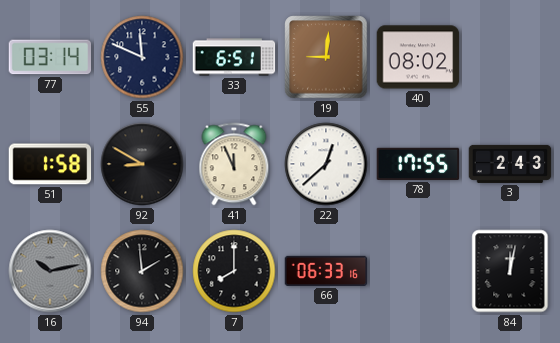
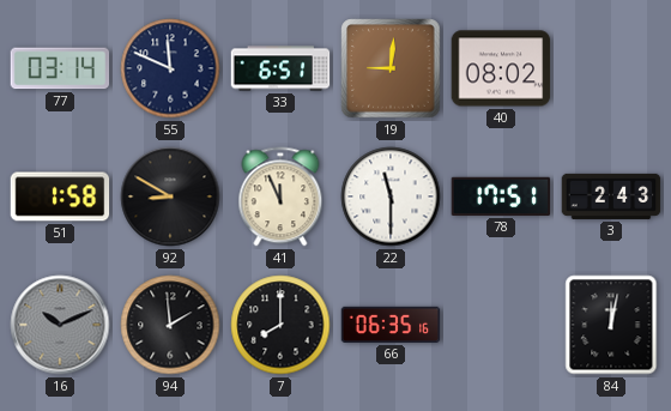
22: 12:38 -> 11:30
78: 17:55 -> 17:51
16: 10:13 -> 10:11
66: 06:33 -> 06:35
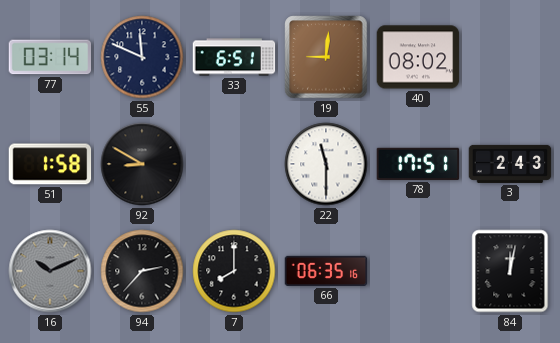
41: 11:56 -> none
94: 1:59 -> 2:37
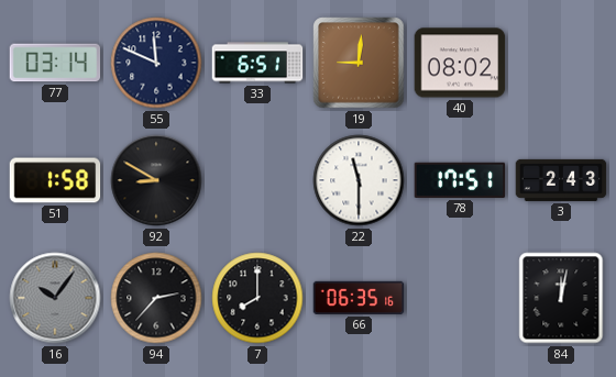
16: 10:11 -> 10:06
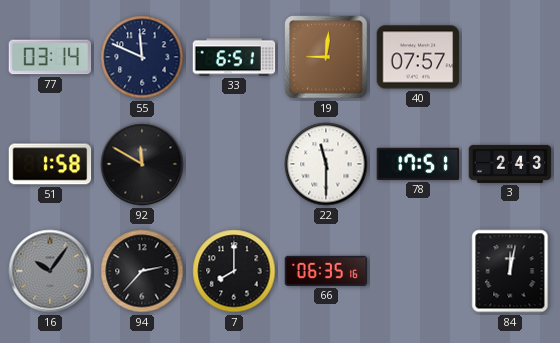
40: 08:02 -> 07:57
92: 8:50 -> 11:50
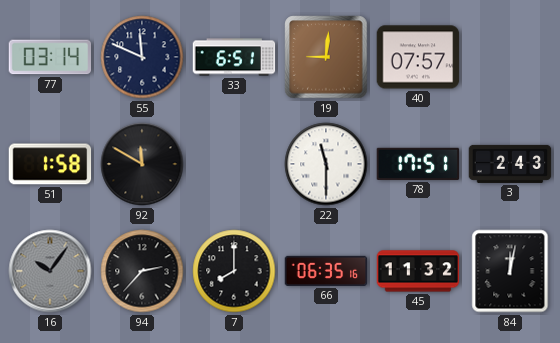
45: none -> 11:32
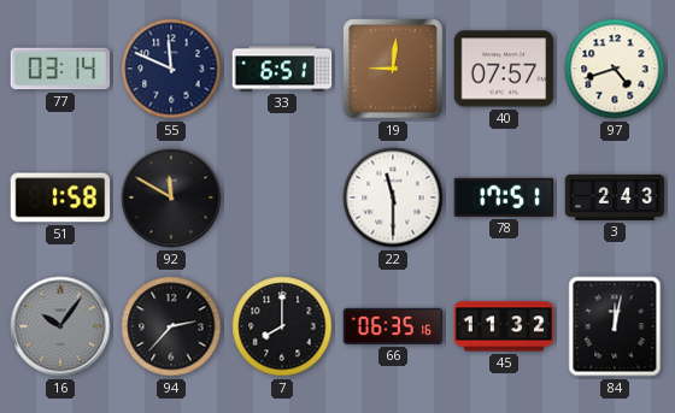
97: none -> 4:42
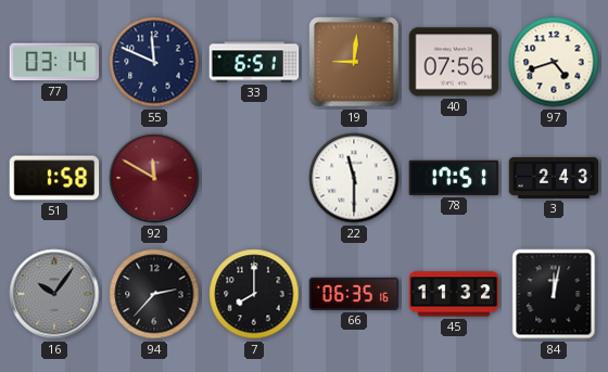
40: 07:57 -> 07:56
92 dial: black -> burgundy
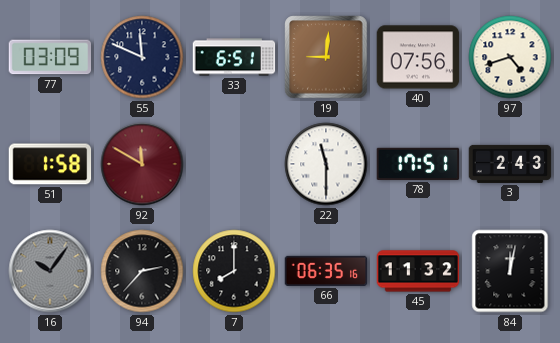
77: 03:14 -> 03:09
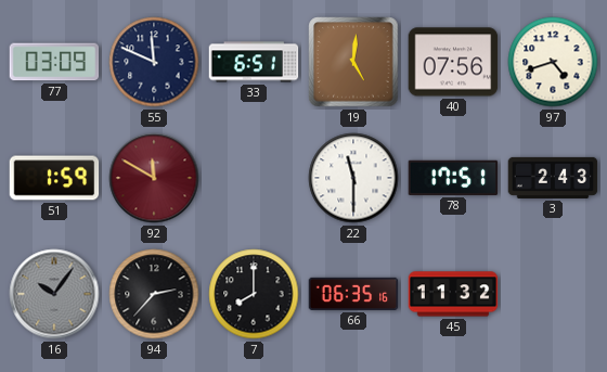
19: 9:01 -> 5:01
51: 1:58 -> 1:59
84: 12:02 -> none
